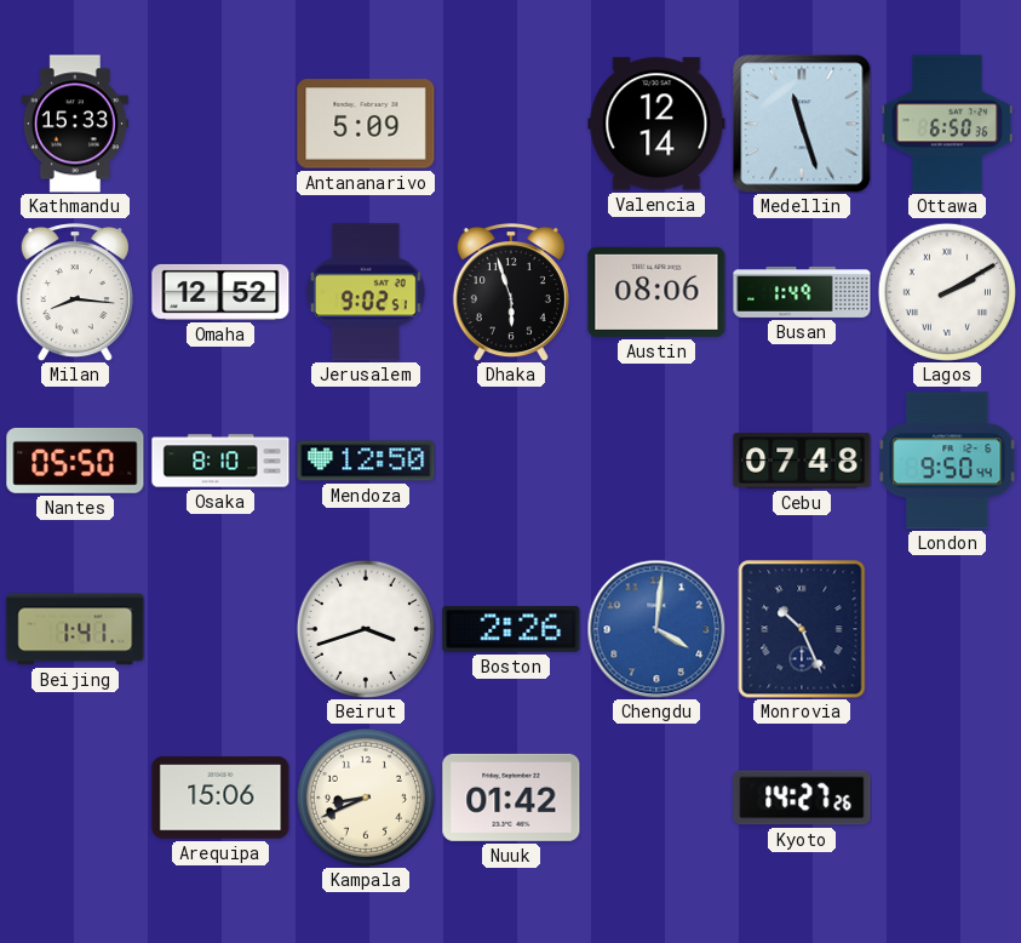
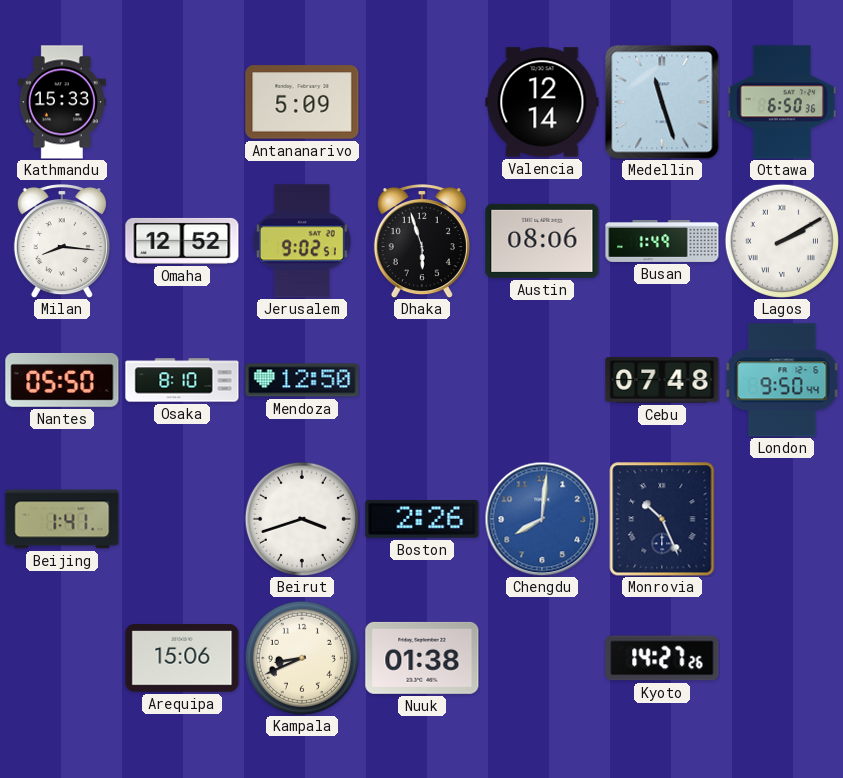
Chengdu: 4:01 -> 8:01
Nuuk: 01:42 -> 01:38
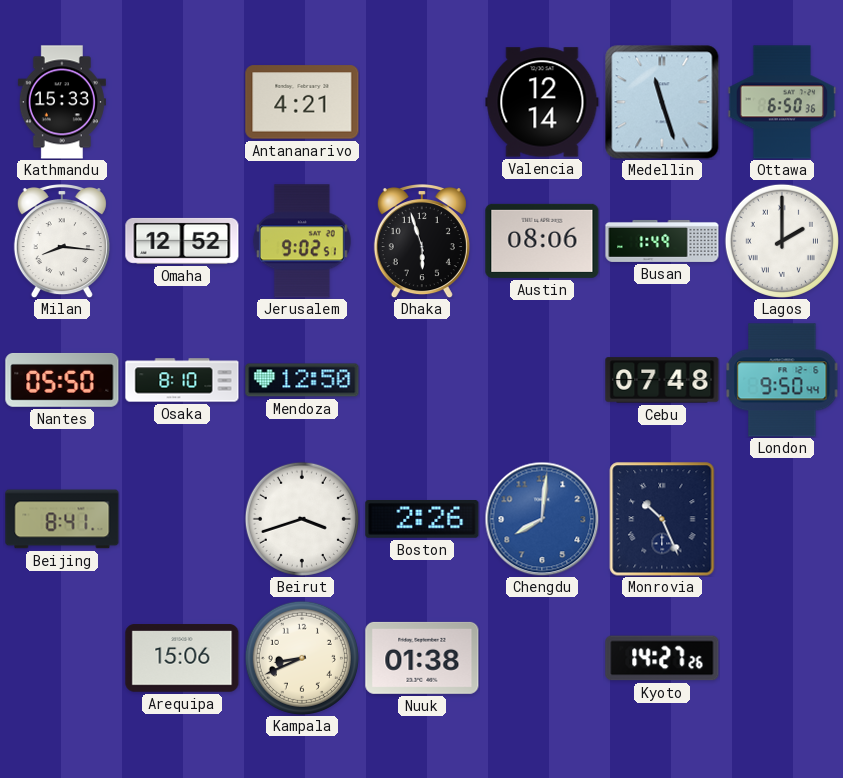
Antananarivo: 5:09 -> 4:21
Lagos: 2:10 -> 2:00
Beijing: 1:41 -> 8:41
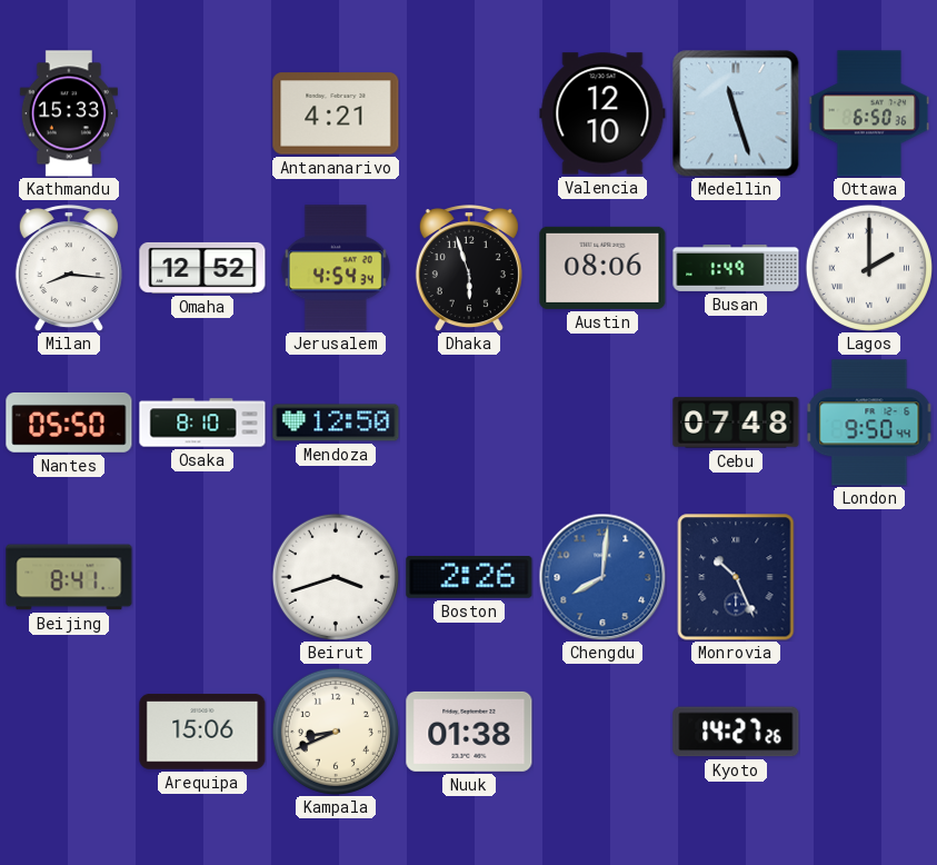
Valencia: 12:14 -> 12:10
Jerusalem: 9:02 -> 4:54
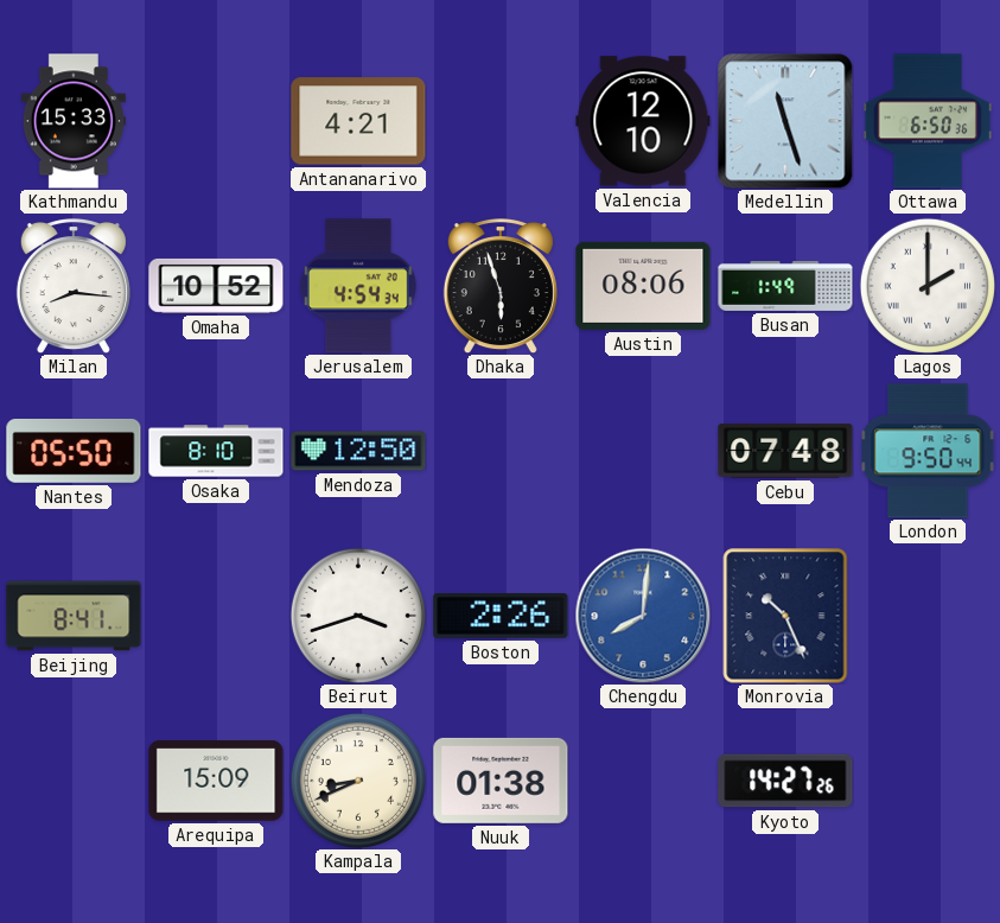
Omaha: 12:52 -> 10:52
Arequipa: 15:06 -> 15:09
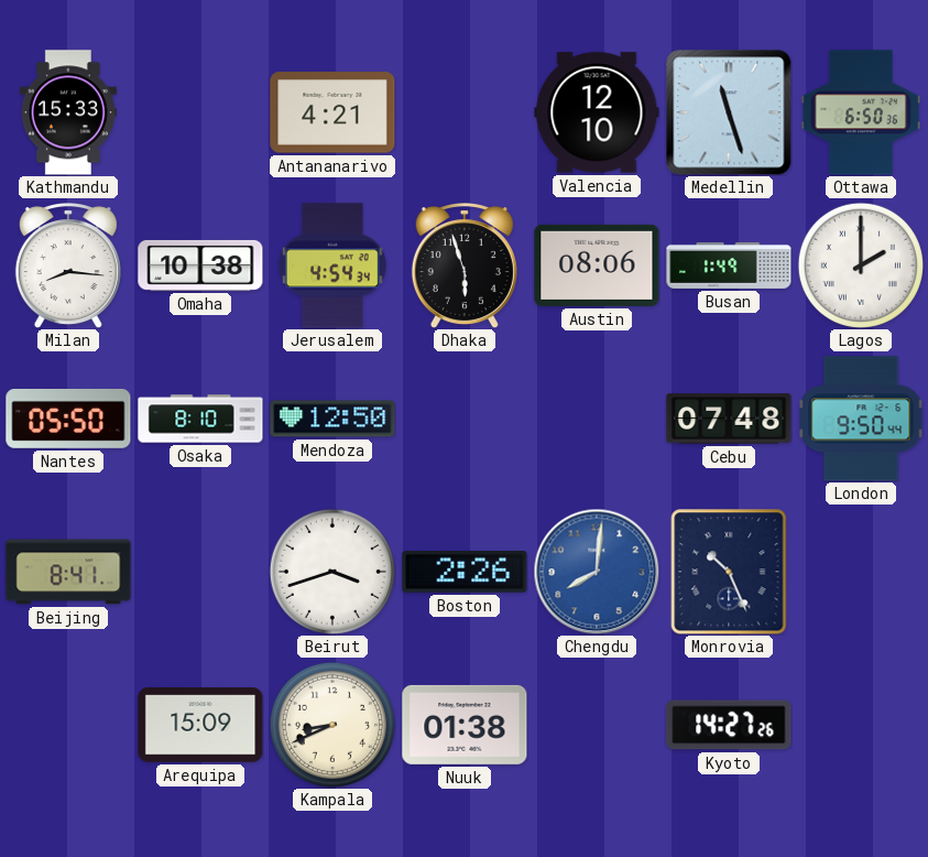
Omaha: 10:52 -> 10:38
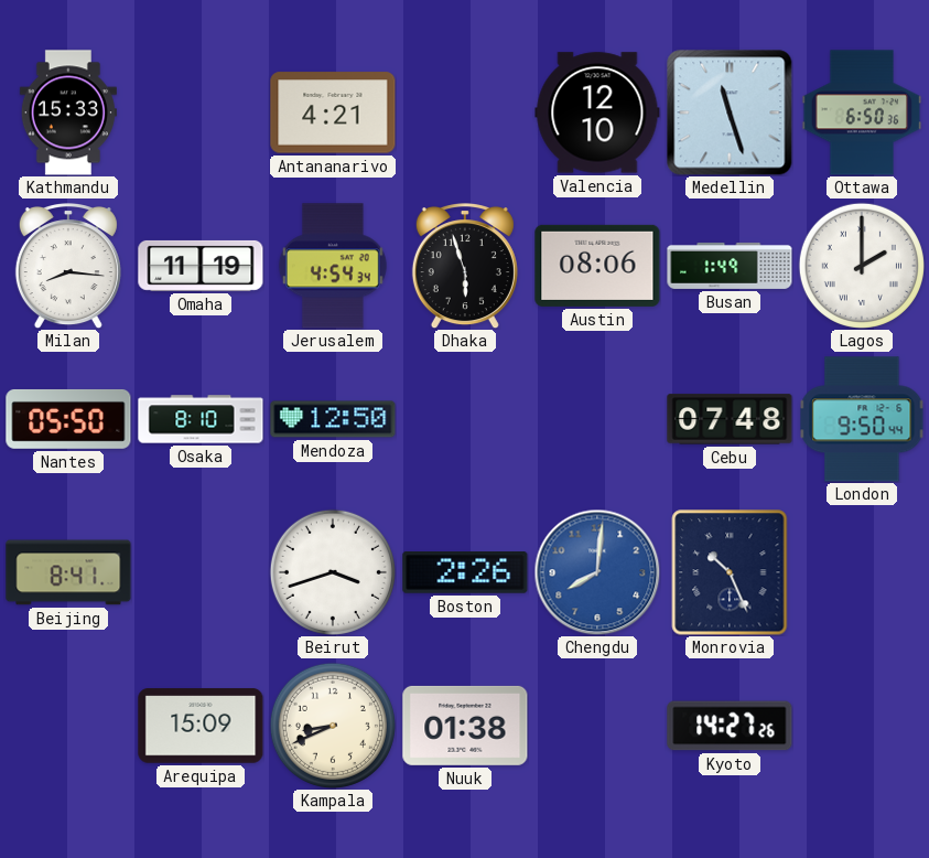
Omaha: 10:38 -> 11:19
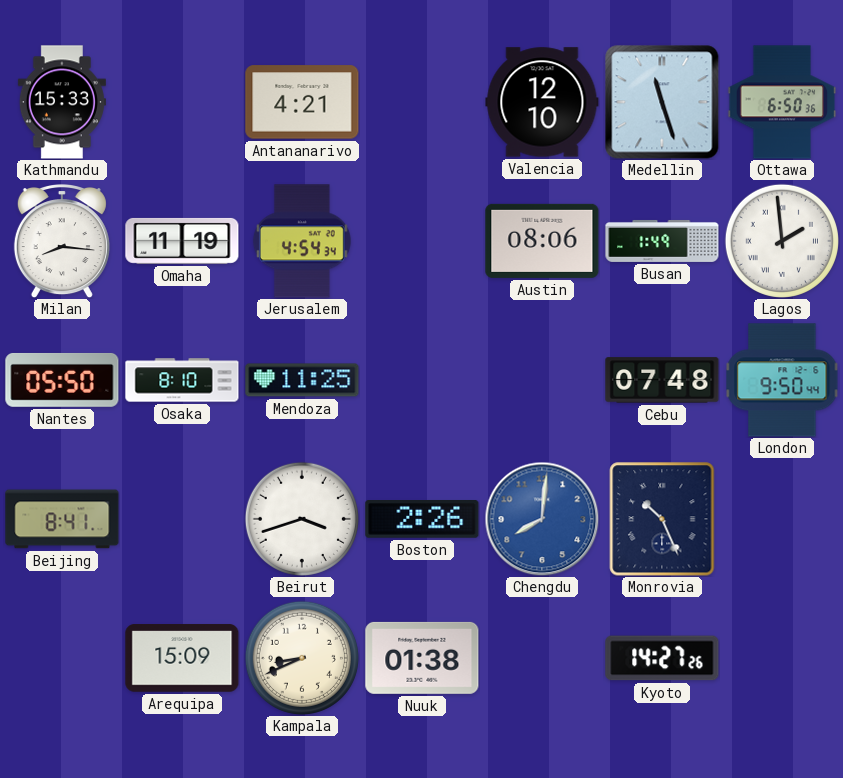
Dhaka: 5:57 -> none
Lagos: 2:00 -> 1:59
Mendoza: 12:50 -> 11:25
